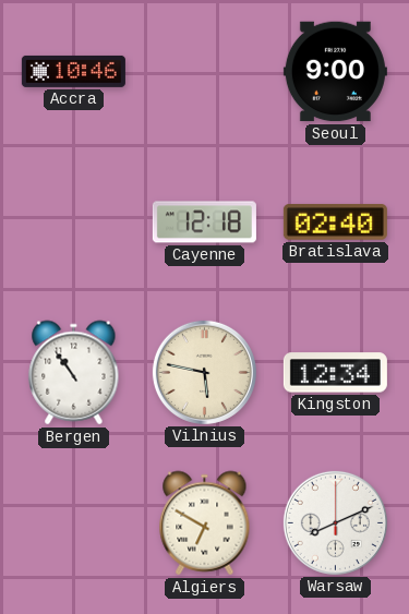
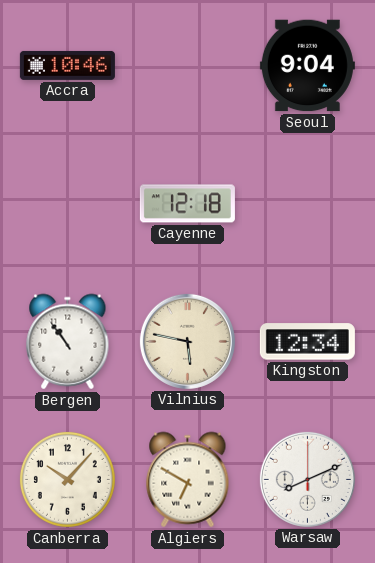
Seoul: 9:00 -> 9:04
Bratislava: 02:40 -> none
Canberra: none -> 10:07
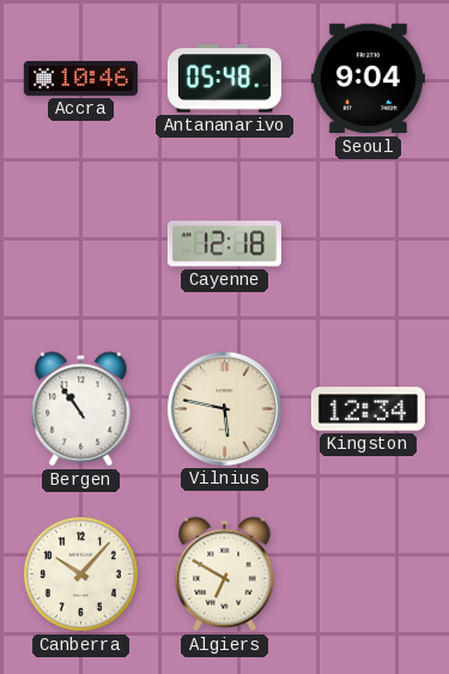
Antananarivo: none -> 05:48
Warsaw: 8:11 -> none
